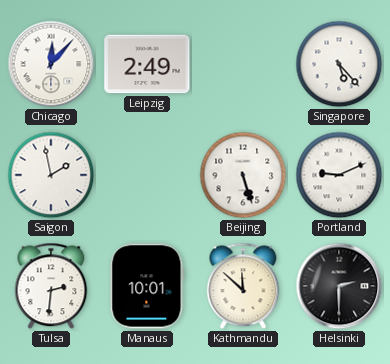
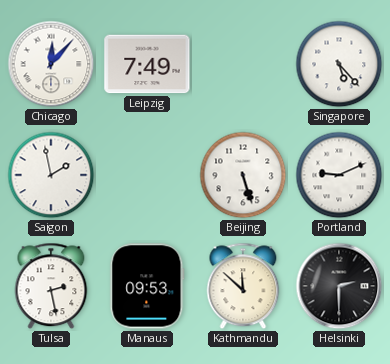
Leipzig: 2:49 -> 7:49
Tulsa: 2:31 -> 2:28
Manaus: 10:01 -> 09:53
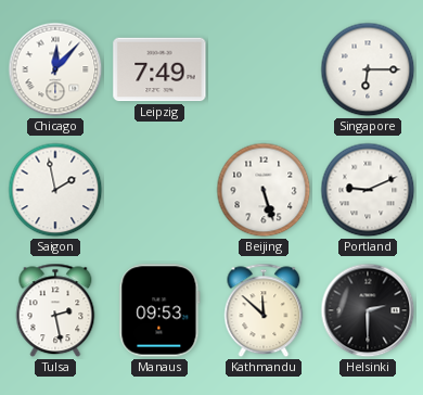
Singapore: 5:23 -> 6:15
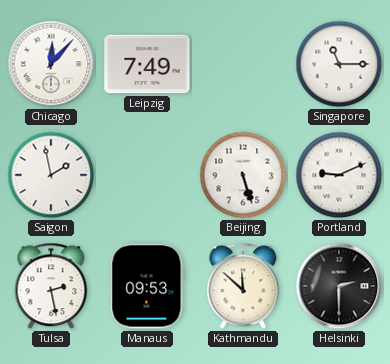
Singapore: 6:15 -> 11:15
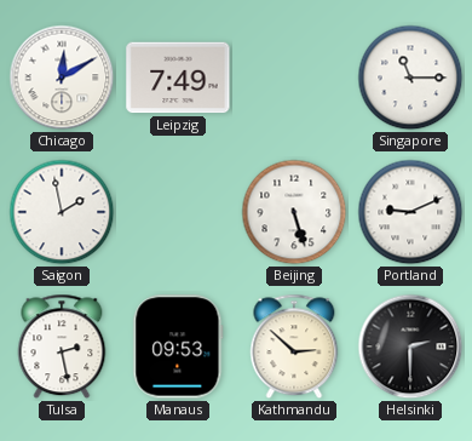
Chicago: 12:07 -> 12:10
Kathmandu: 11:52 -> 2:52
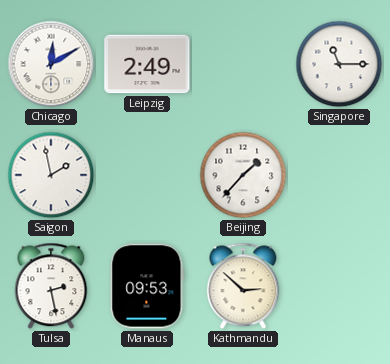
Leipzig: 7:49 -> 2:49
Beijing: 5:27 -> 1:37
Portland: 9:11 -> none
Helsinki: 2:30 -> none
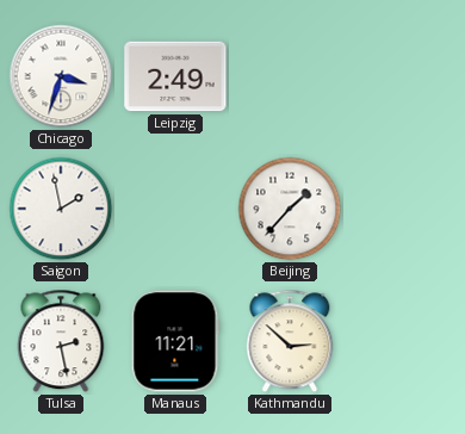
Chicago: 12:10 -> 3:33
Singapore: 11:15 -> none
Manaus: 09:53 -> 11:21
